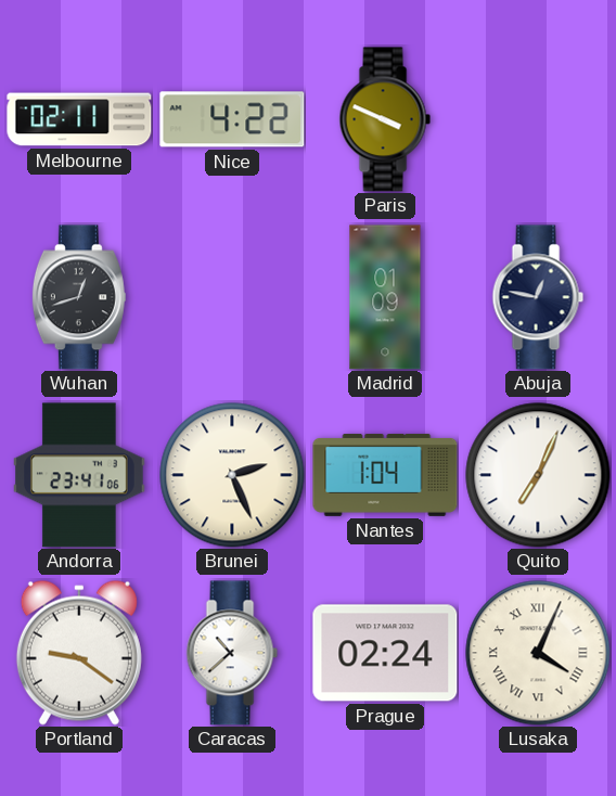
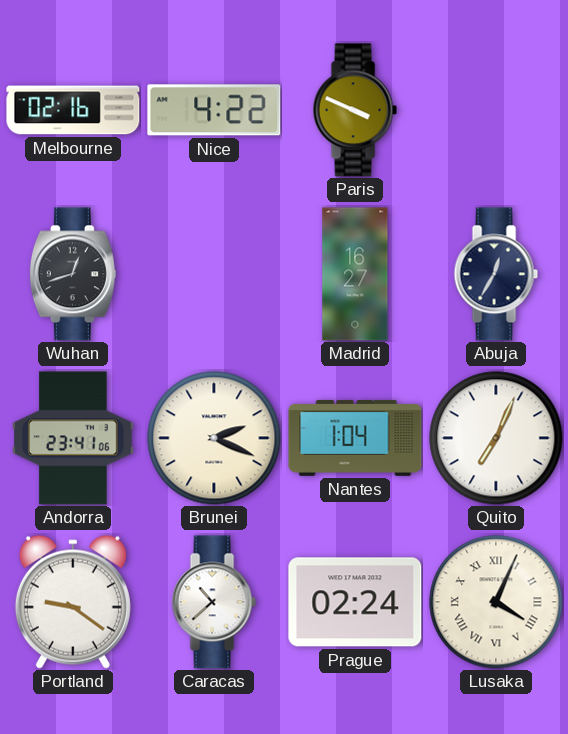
Melbourne: 02:11 -> 02:16
Madrid: 01:09 -> 16:27
Abuja: 12:47 -> 12:35
Brunei: 2:26 -> 2:19
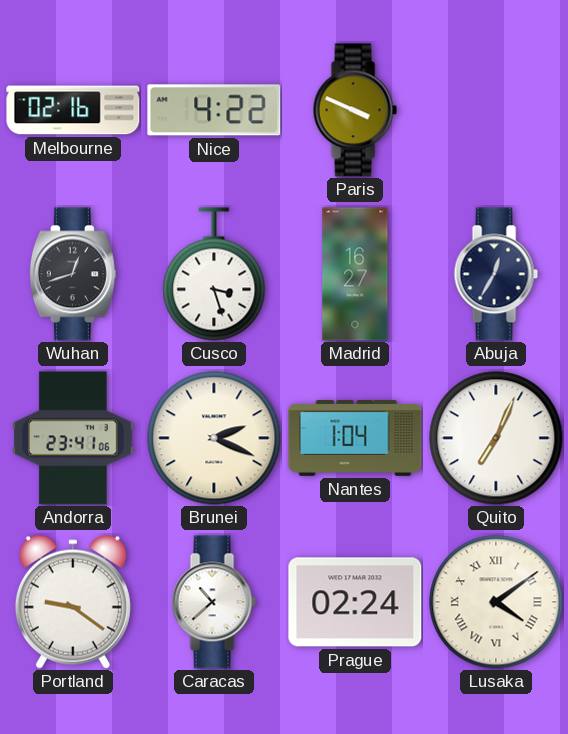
Cusco: none -> 3:27
Lusaka: 4:04 -> 4:09
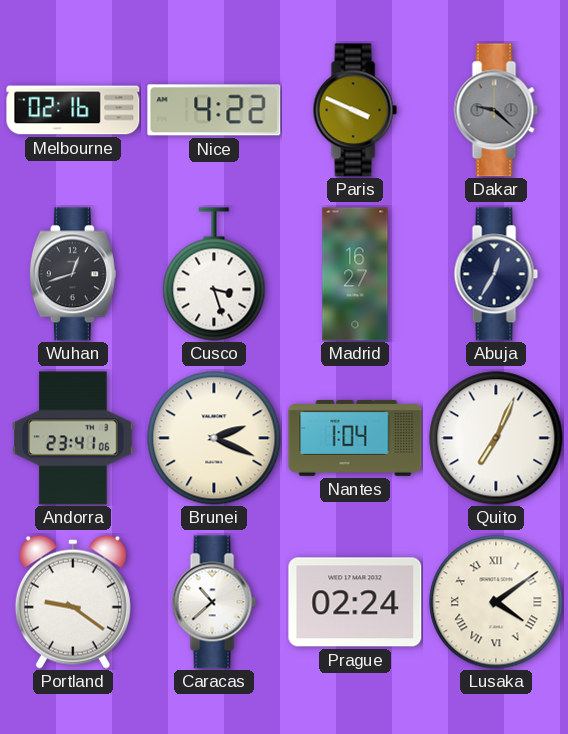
Dakar: none -> 9:22
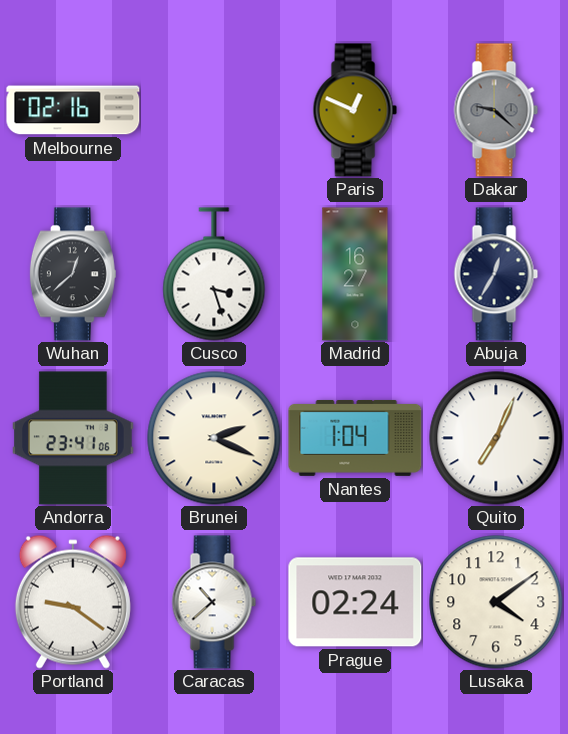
Nice: 4:22 -> none
Paris: 3:49 -> 12:49
Wuhan: 12:42 -> 12:38
Lusaka numerals: Roman -> Arabic
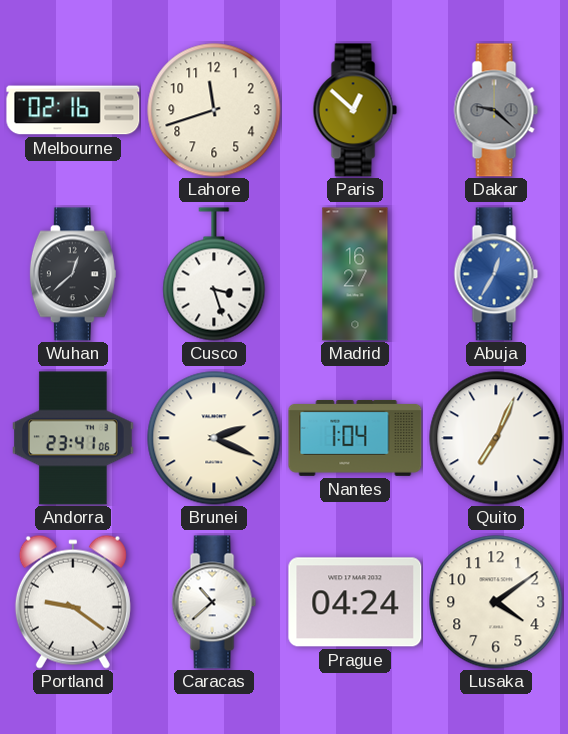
Lahore: none -> 11:42
Paris: 12:49 -> 12:52
Abuja dial: navy -> blue
Prague: 02:24 -> 04:24
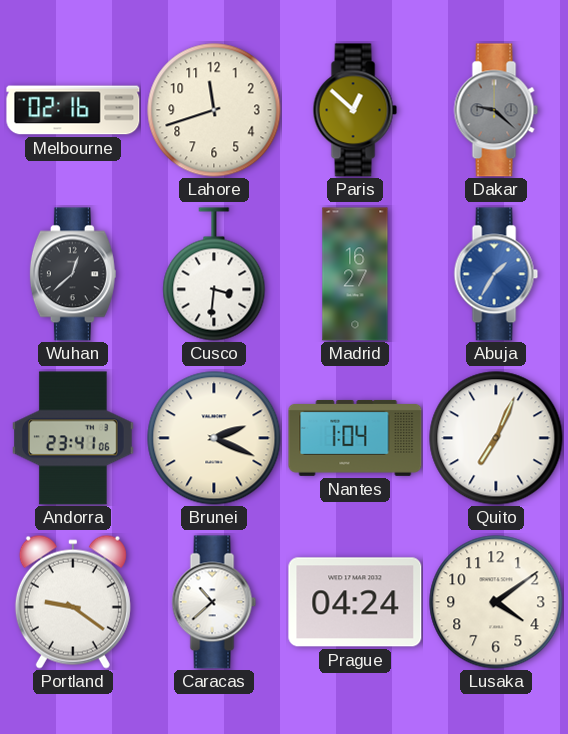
Cusco: 3:27 -> 3:31
Abuja: 12:35 -> 1:35
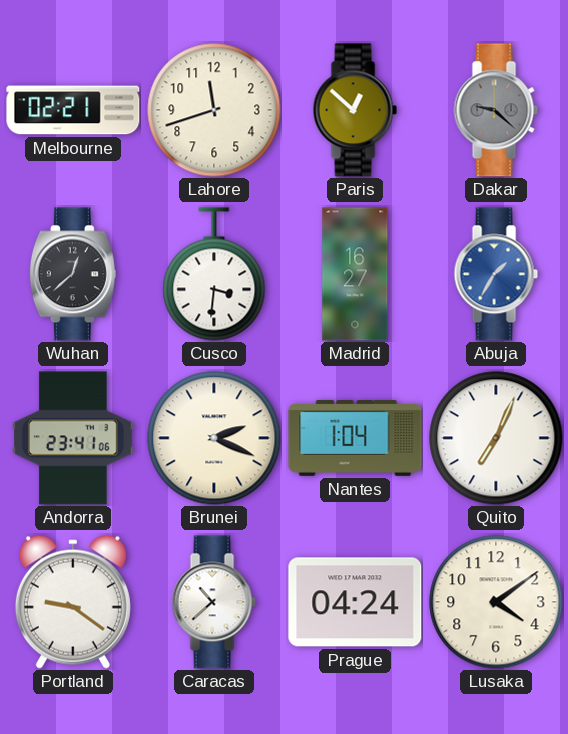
Melbourne: 02:16 -> 02:21
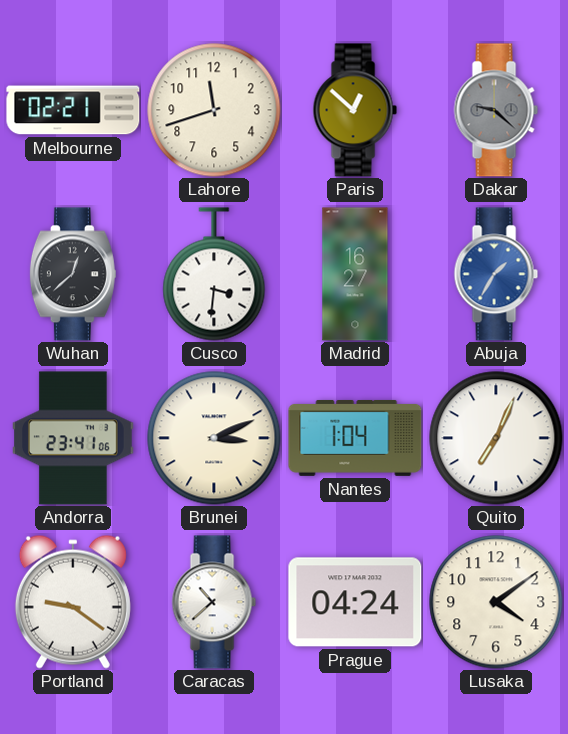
Brunei: 2:19 -> 3:11
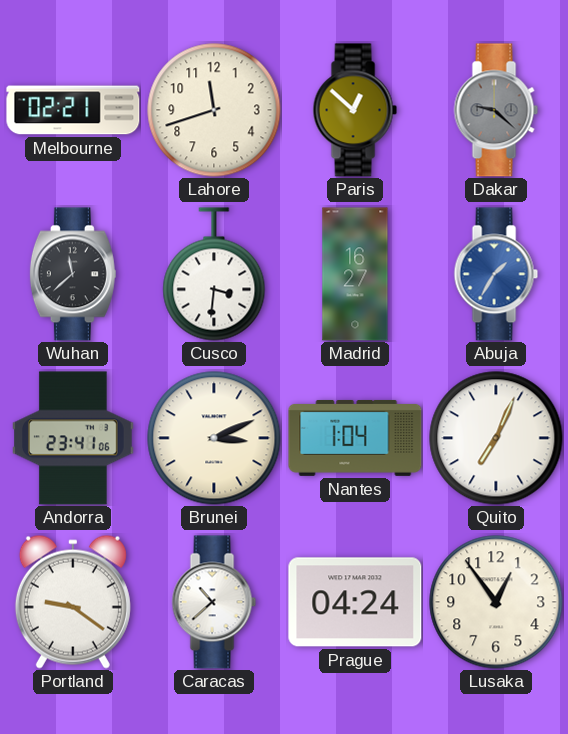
Wuhan: 12:38 -> 11:38
Lusaka: 4:09 -> 12:54
